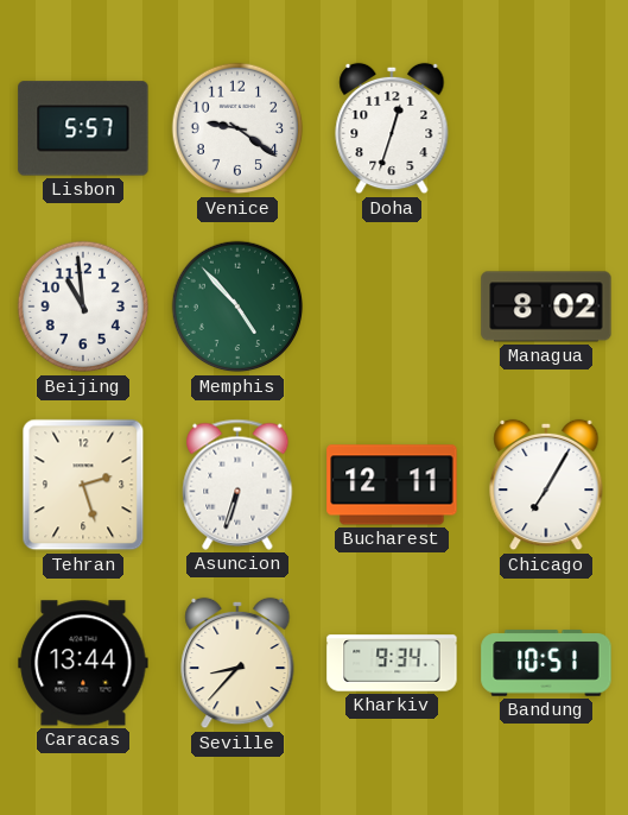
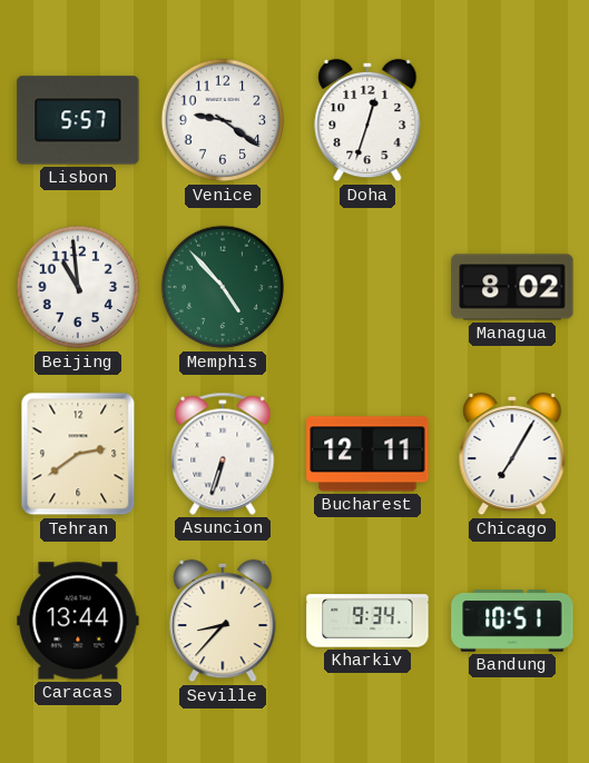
Tehran: 2:27 -> 2:39
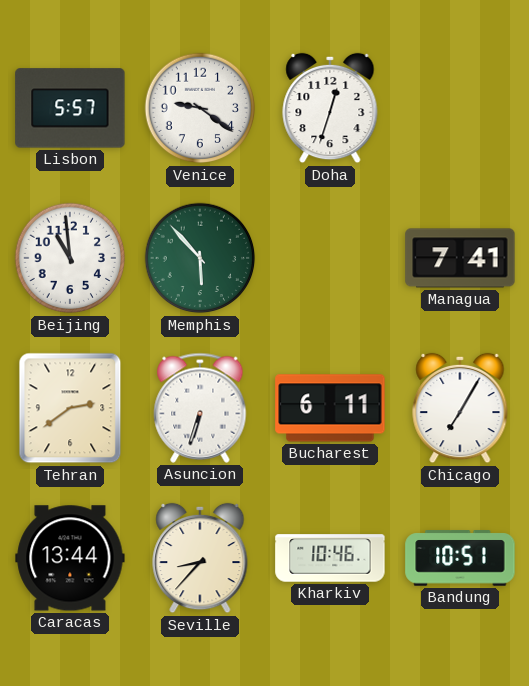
Memphis: 4:53 -> 5:53
Managua: 8:02 -> 7:41
Bucharest: 12:11 -> 6:11
Kharkiv: 9:34 -> 10:46
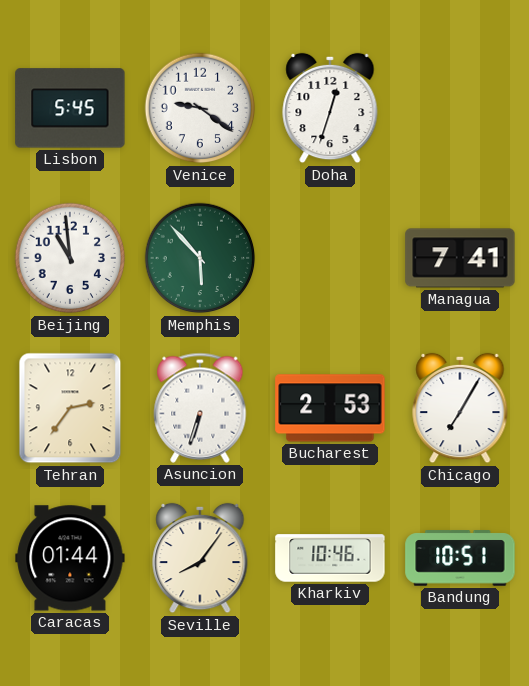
Lisbon: 5:57 -> 5:45
Tehran: 2:39 -> 2:36
Bucharest: 6:11 -> 2:53
Caracas: 13:44 -> 01:44
Seville: 8:37 -> 8:06
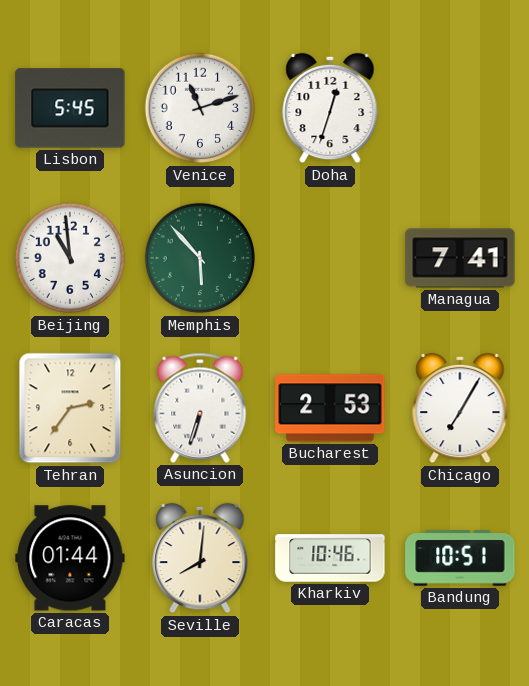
Venice: 9:21 -> 11:12
Seville: 8:06 -> 8:01
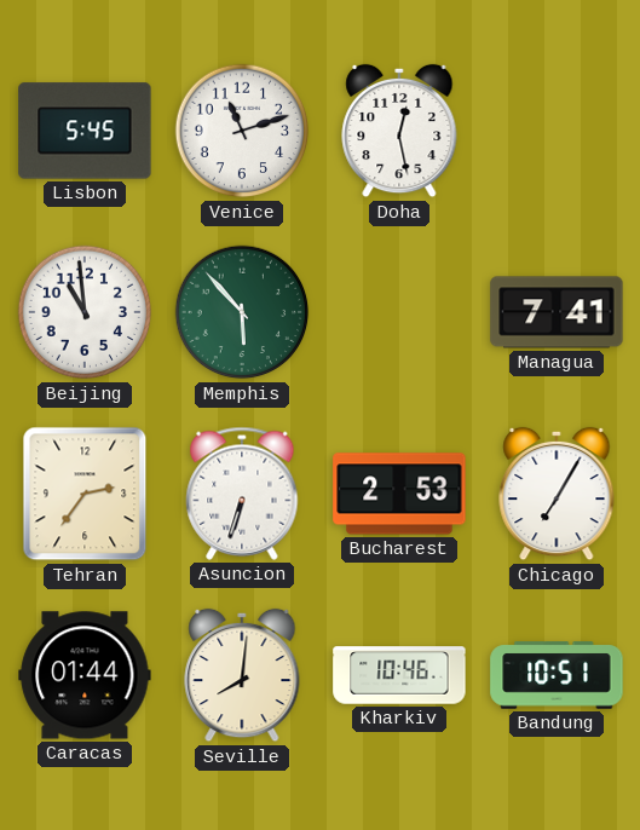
Doha: 12:33 -> 12:28
